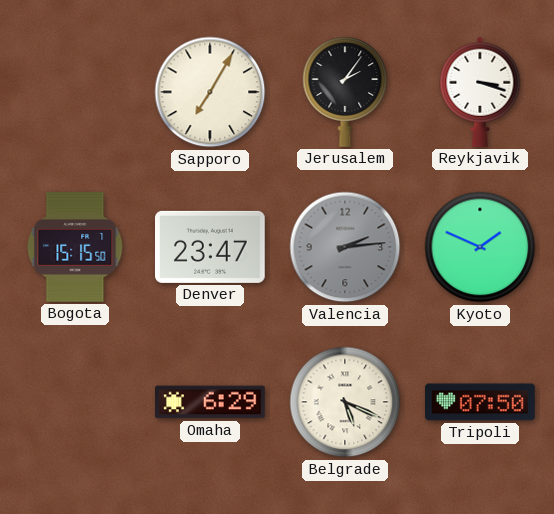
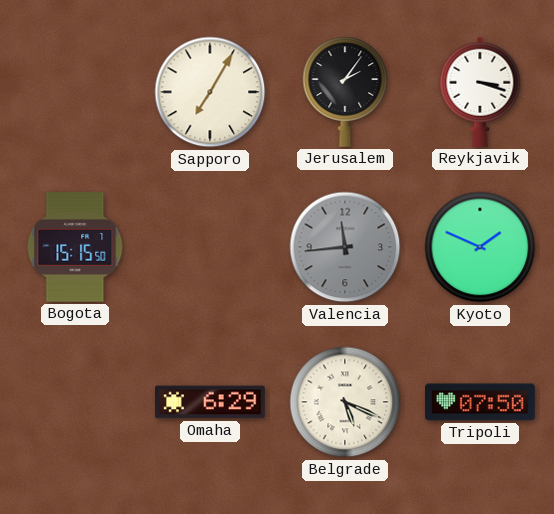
Denver: 23:47 -> none
Valencia: 2:14 -> 11:44
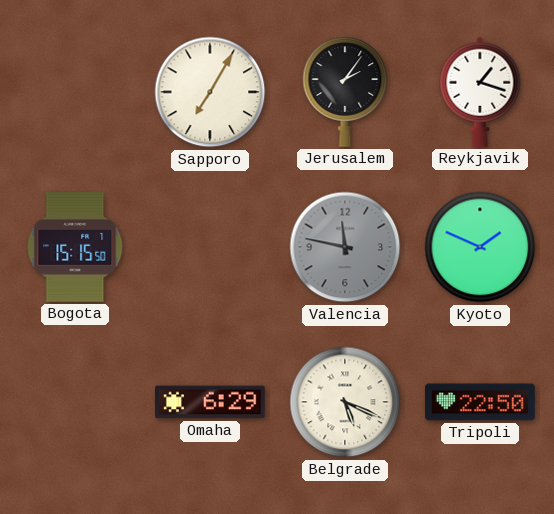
Reykjavik: 3:18 -> 1:18
Valencia: 11:44 -> 11:47
Tripoli: 07:50 -> 22:50
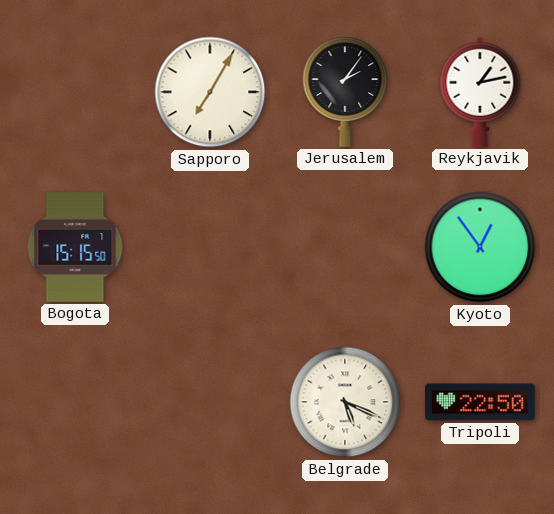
Reykjavik: 1:18 -> 1:13
Valencia: 11:47 -> none
Kyoto: 1:49 -> 12:54
Omaha: 6:29 -> none
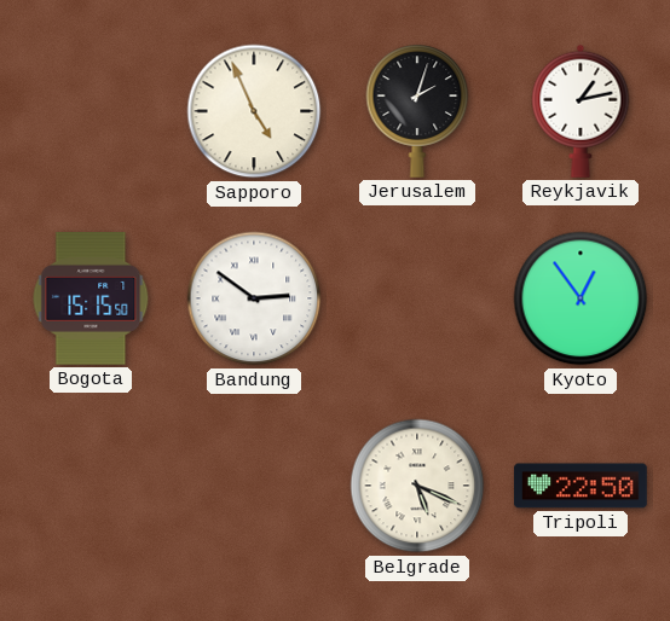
Sapporo: 7:05 -> 4:56
Jerusalem: 2:06 -> 2:03
Bandung: none -> 2:51
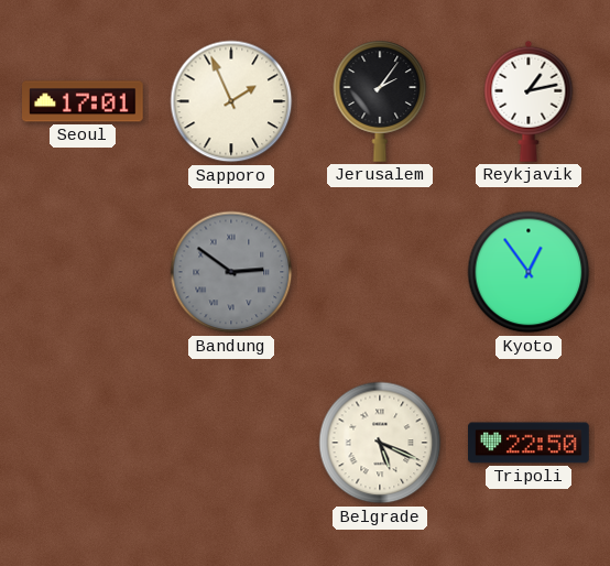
Seoul: none -> 17:01
Sapporo: 4:56 -> 1:56
Jerusalem: 2:03 -> 2:06
Bogota: 15:15 -> none
Bandung dial: white -> grey
